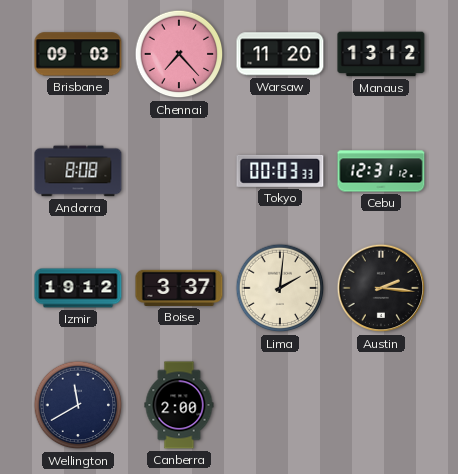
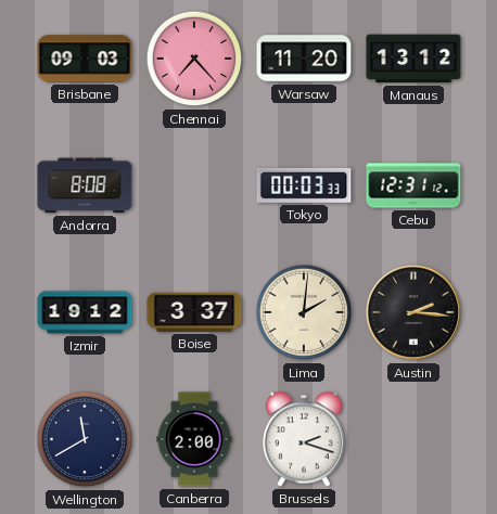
Brussels: none -> 2:18
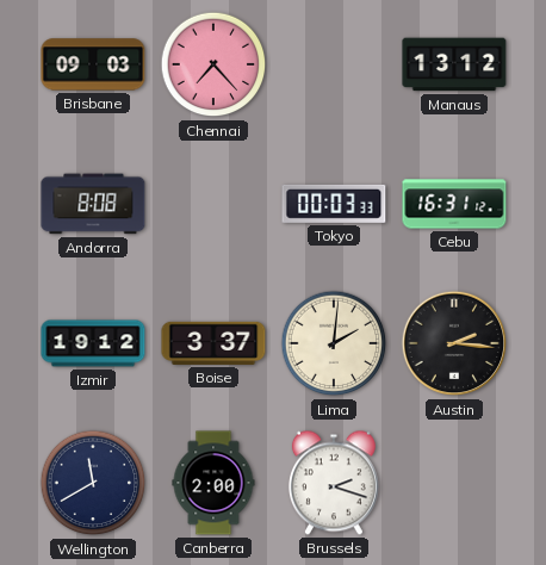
Warsaw: 11:20 -> none
Cebu: 12:31 -> 16:31
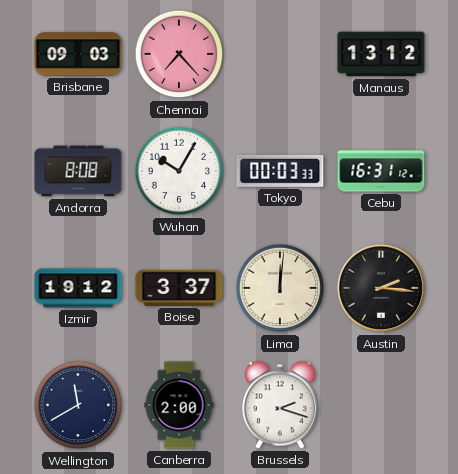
Wuhan: none -> 10:05
Lima: 2:01 -> 12:01
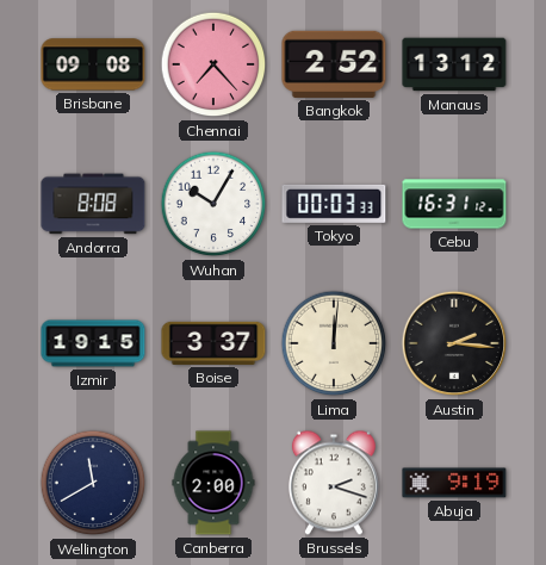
Brisbane: 09:03 -> 09:08
Bangkok: none -> 2:52
Izmir: 19:12 -> 19:15
Abuja: none -> 9:19
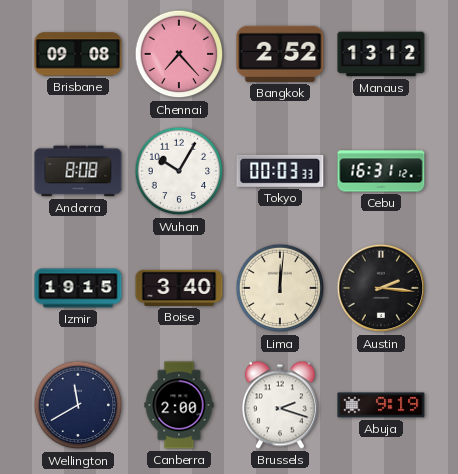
Boise: 3:37 -> 3:40
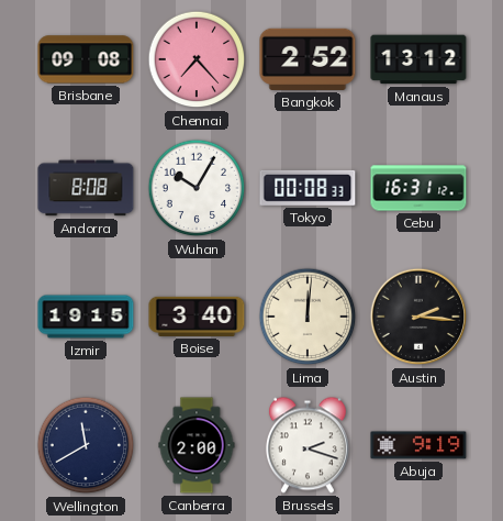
Tokyo: 00:03 -> 00:08
